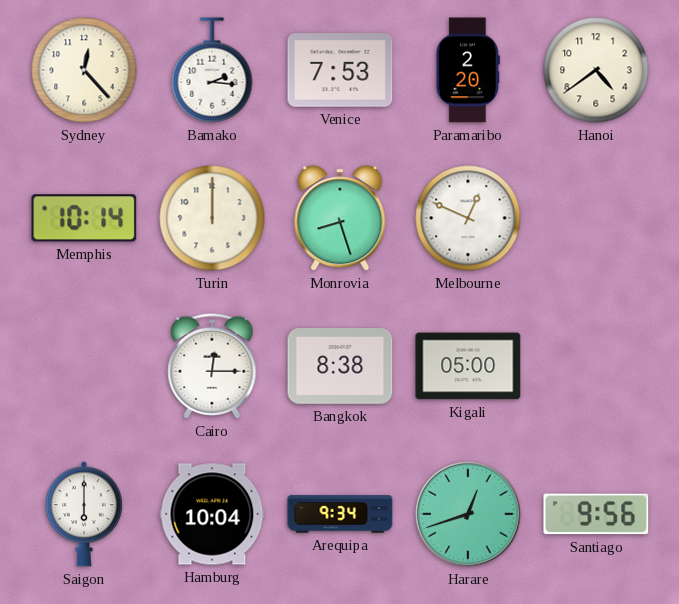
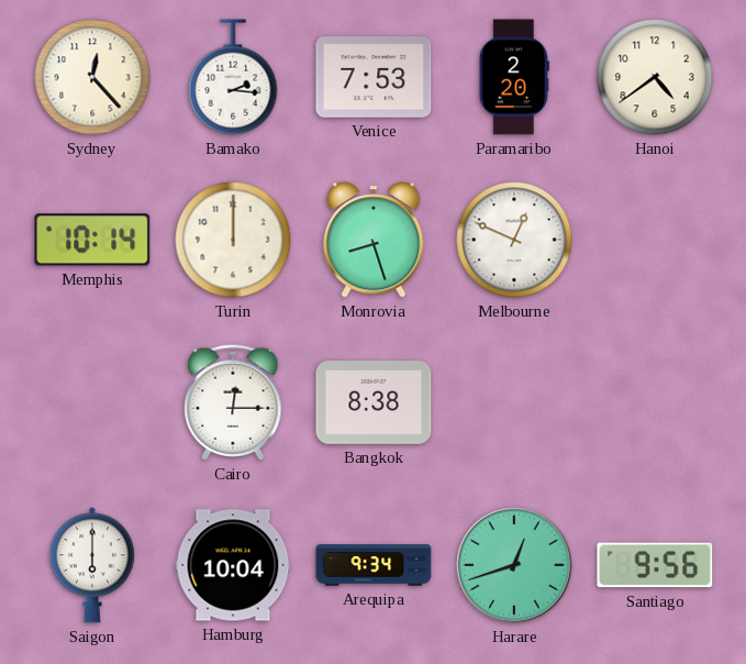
Kigali: 05:00 -> none
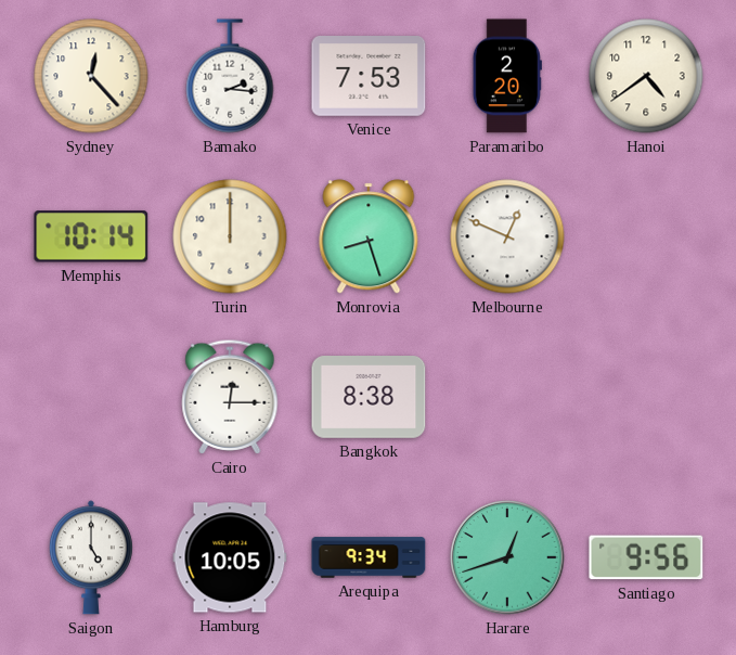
Saigon: 6:00 -> 5:00
Hamburg: 10:04 -> 10:05
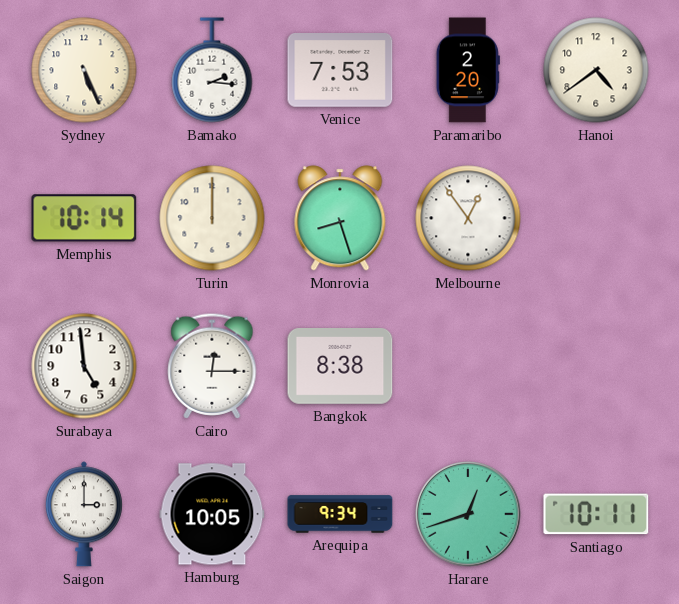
Sydney: 12:23 -> 5:26
Melbourne: 12:49 -> 12:54
Surabaya: none -> 4:59
Saigon: 5:00 -> 3:00
Santiago: 9:56 -> 10:11
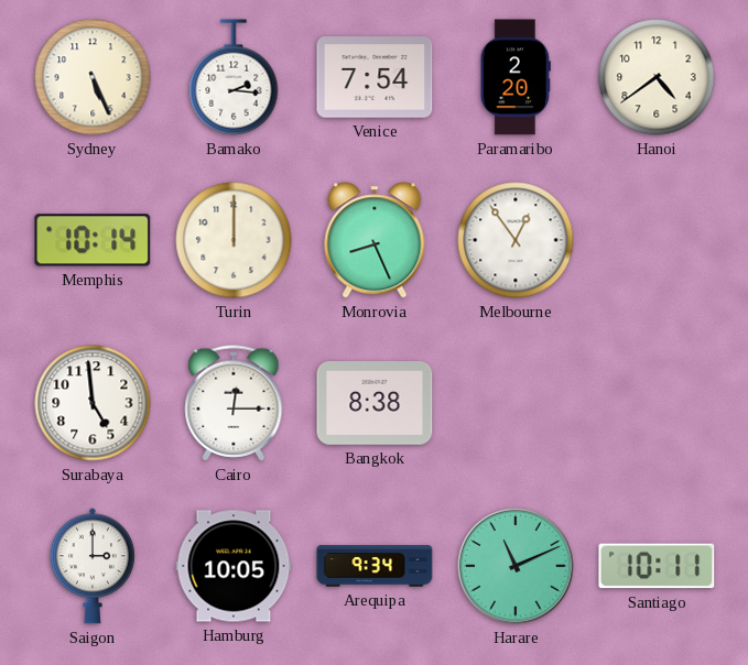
Venice: 7:53 -> 7:54
Monrovia: 8:27 -> 8:26
Harare: 12:42 -> 11:11
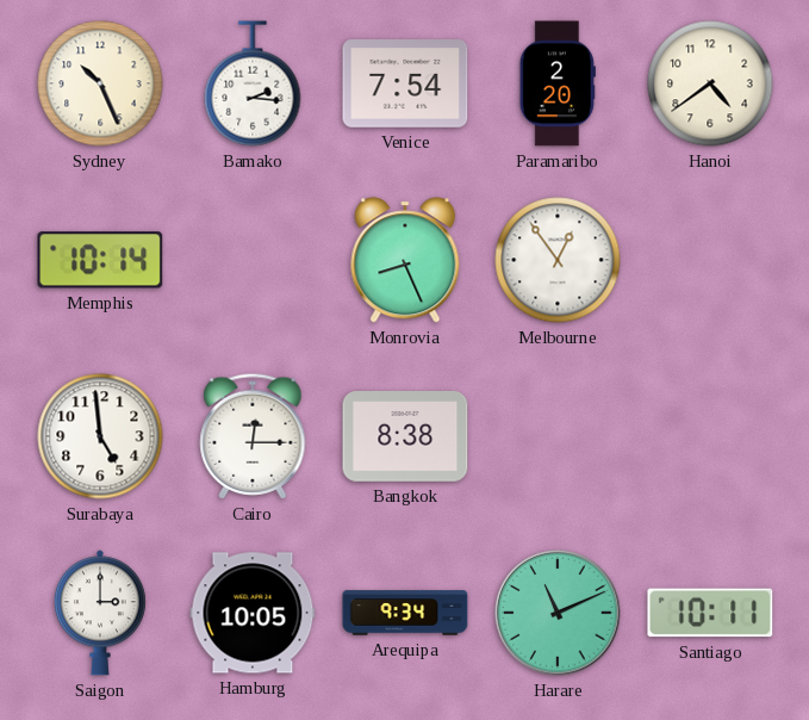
Sydney: 5:26 -> 10:26
Turin: 12:00 -> none
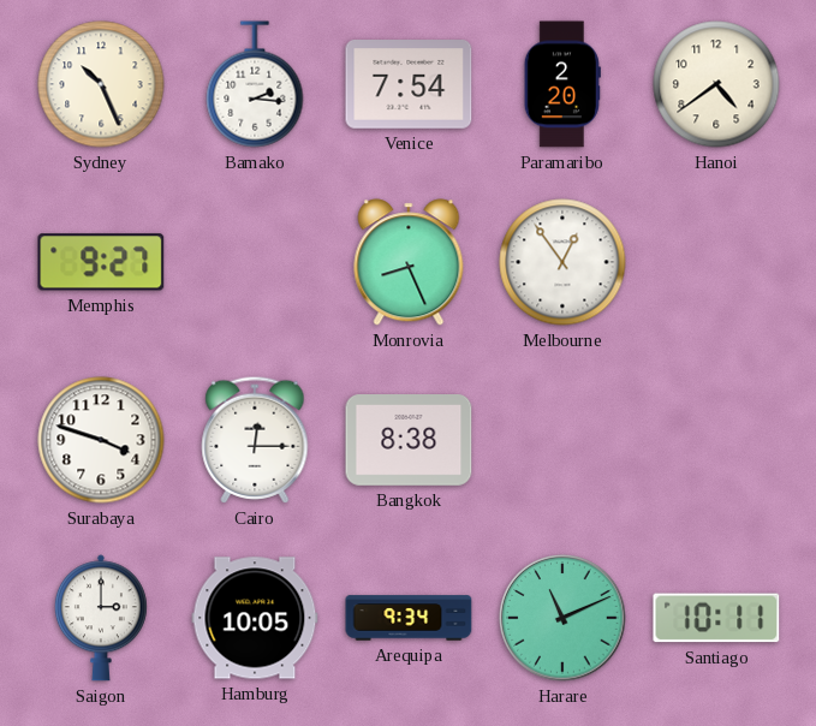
Memphis: 10:14 -> 9:27
Surabaya: 4:59 -> 3:48
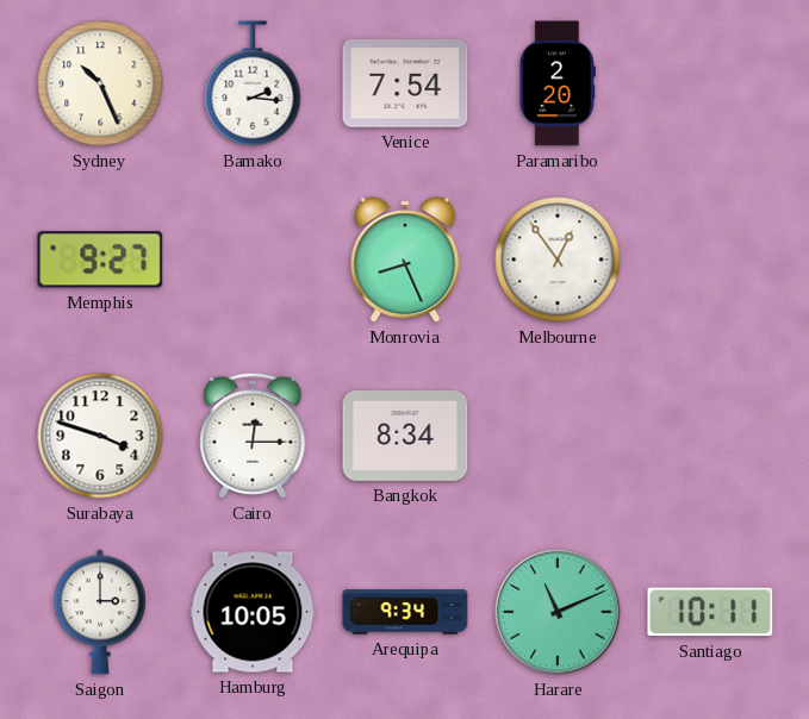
Hanoi: 4:39 -> none
Bangkok: 8:38 -> 8:34
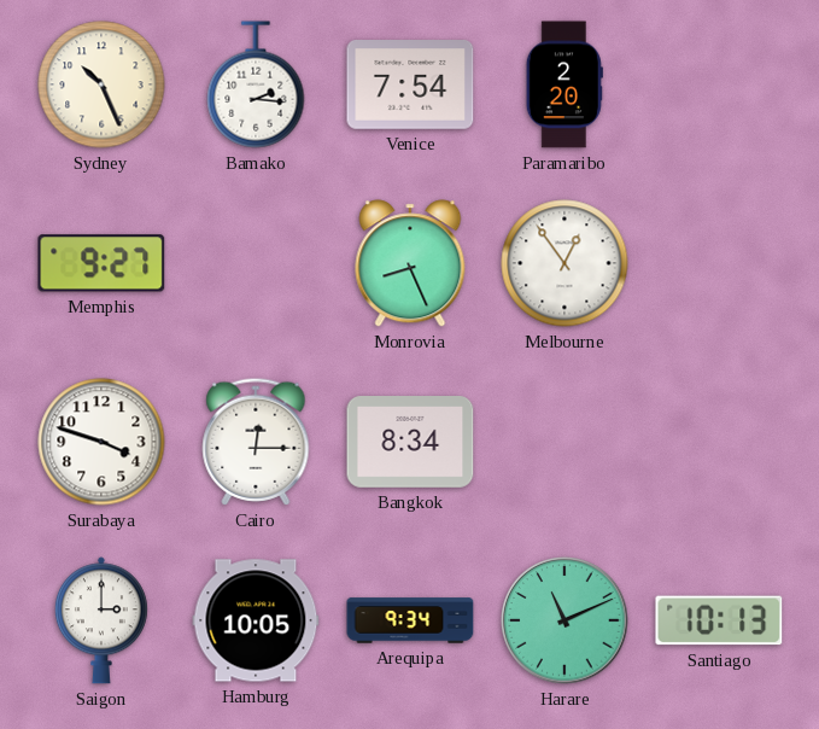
Santiago: 10:11 -> 10:13
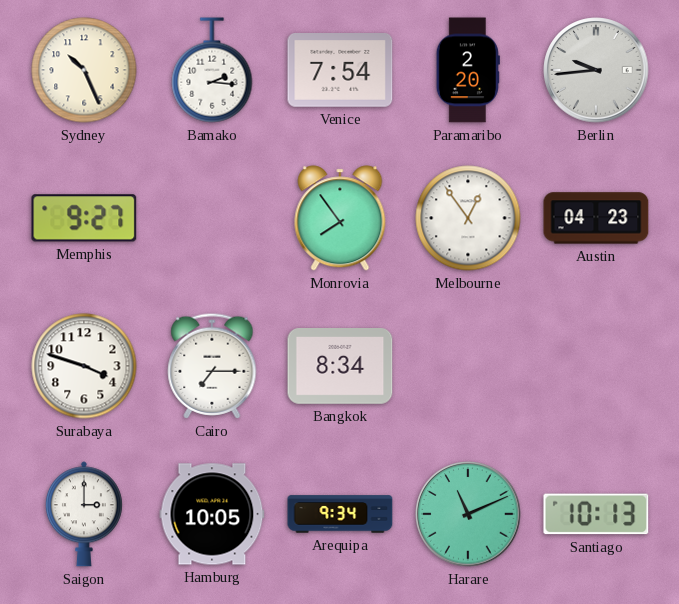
Berlin: none -> 9:44
Monrovia: 8:26 -> 7:54
Austin: none -> 04:23
Cairo: 12:15 -> 7:15
